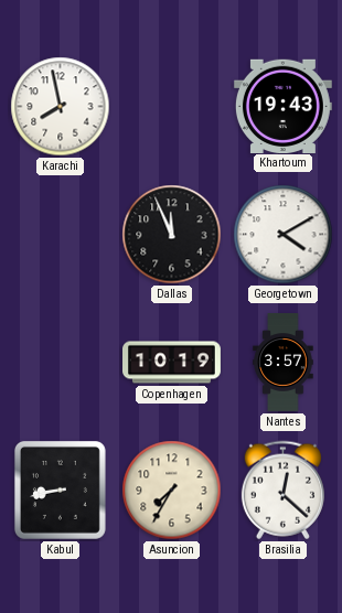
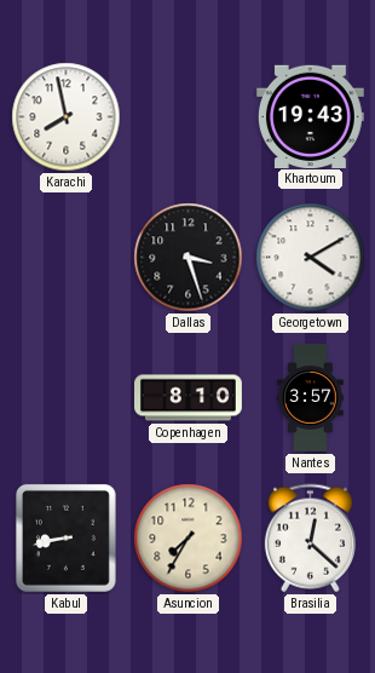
Dallas: 11:56 -> 3:27
Copenhagen: 10:19 -> 8:10
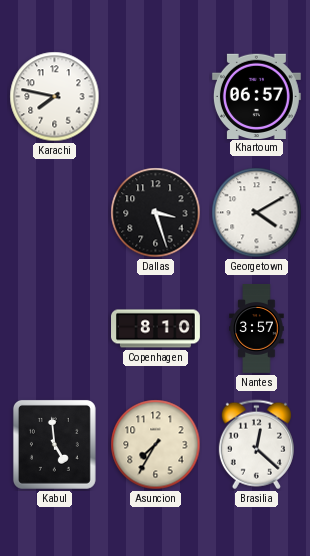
Karachi: 7:58 -> 7:47
Khartoum: 19:43 -> 06:57
Kabul: 8:43 -> 4:59
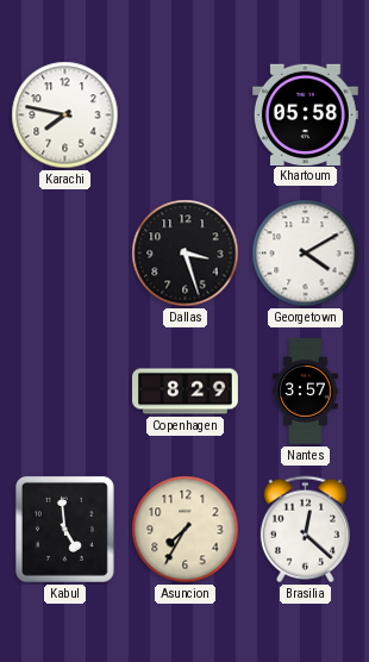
Khartoum: 06:57 -> 05:58
Copenhagen: 8:10 -> 8:29
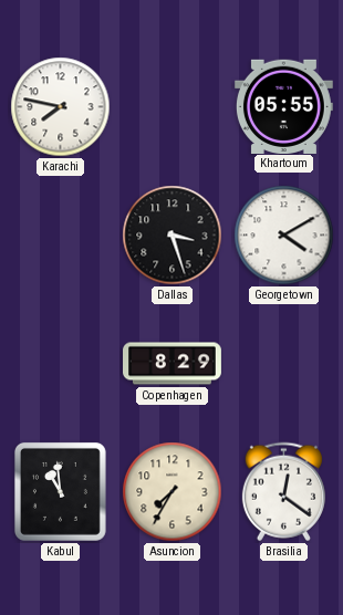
Khartoum: 05:58 -> 05:55
Nantes: 3:57 -> none
Kabul: 4:59 -> 10:59
Brasilia: 12:22 -> 12:21
